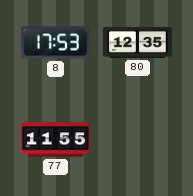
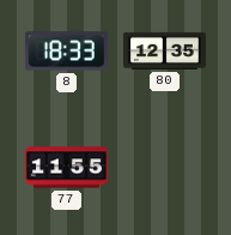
8: 17:53 -> 18:33
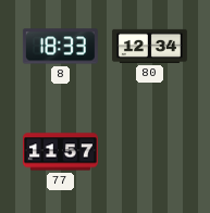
80: 12:35 -> 12:34
77: 11:55 -> 11:57
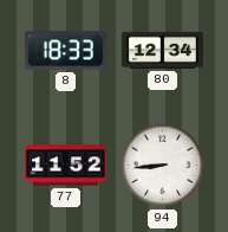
77: 11:57 -> 11:52
94: none -> 8:44
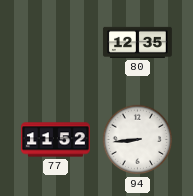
8: 18:33 -> none
80: 12:34 -> 12:35
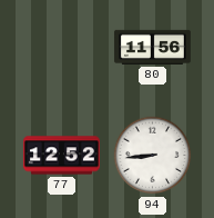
80: 12:35 -> 11:56
77: 11:52 -> 12:52
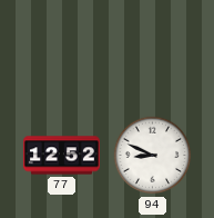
80: 11:56 -> none
94: 8:44 -> 8:49
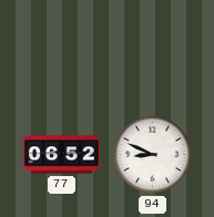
77: 12:52 -> 06:52
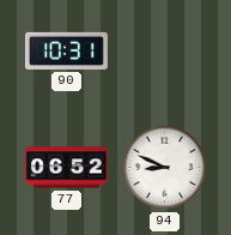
90: none -> 10:31
